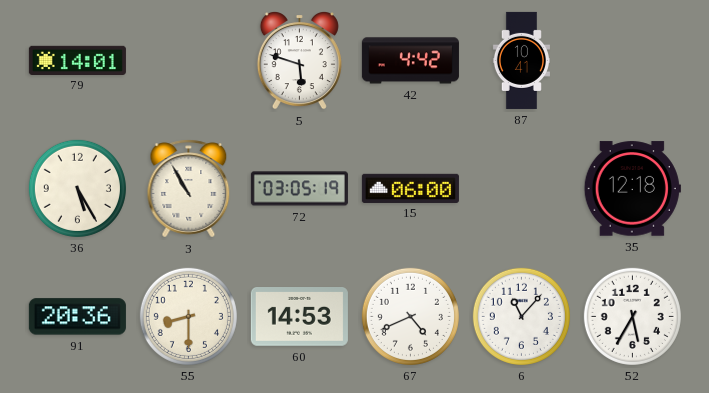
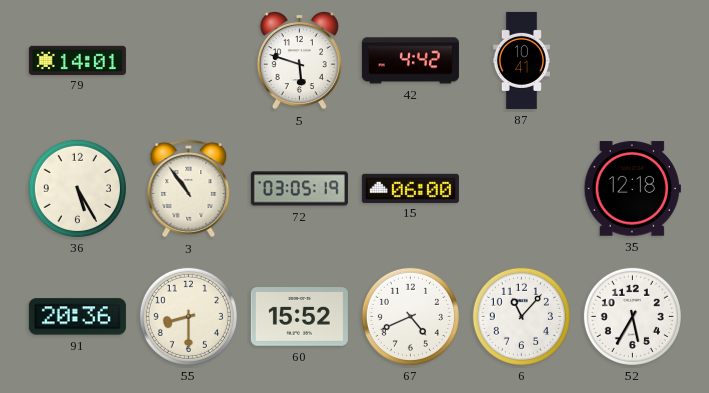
3: 10:55 -> 10:54
60: 14:53 -> 15:52
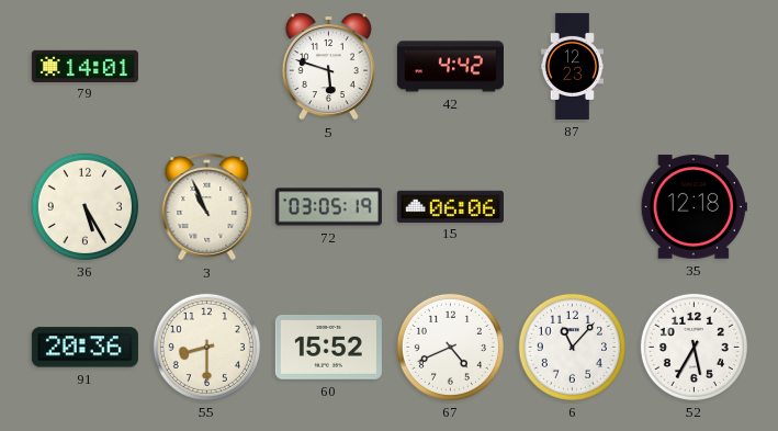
87: 10:41 -> 12:23
3: 10:54 -> 10:56
15: 06:00 -> 06:06
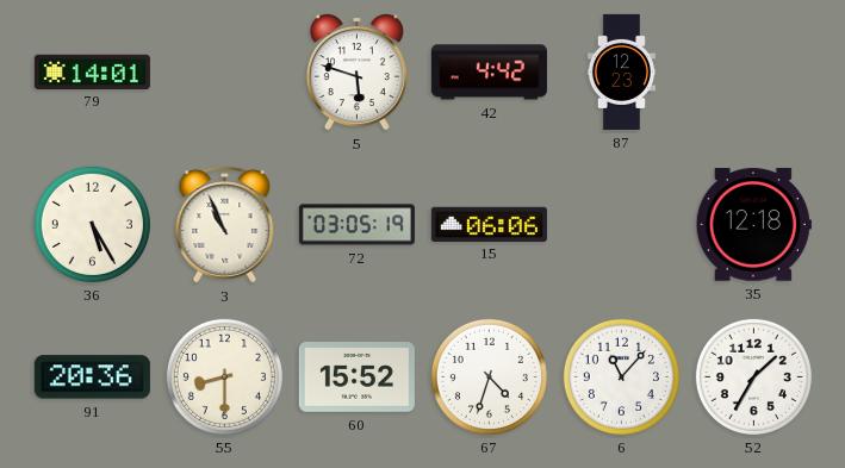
67: 4:41 -> 4:33
52: 5:35 -> 1:35
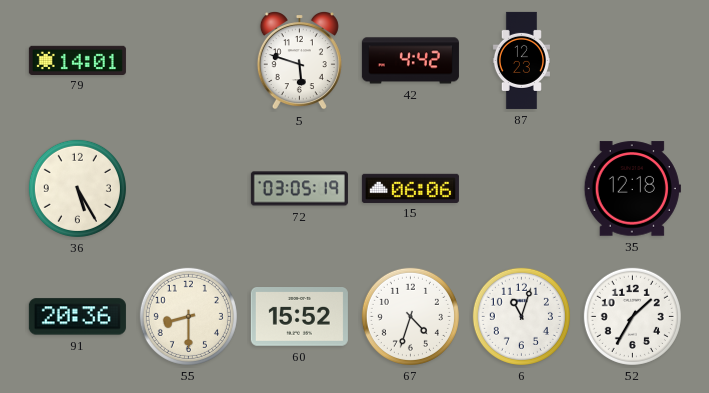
3: 10:56 -> none
6: 11:07 -> 11:03
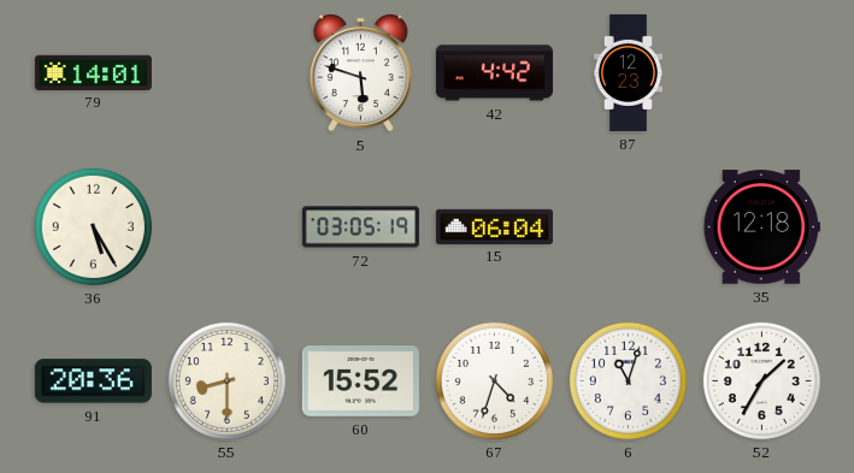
15: 06:06 -> 06:04
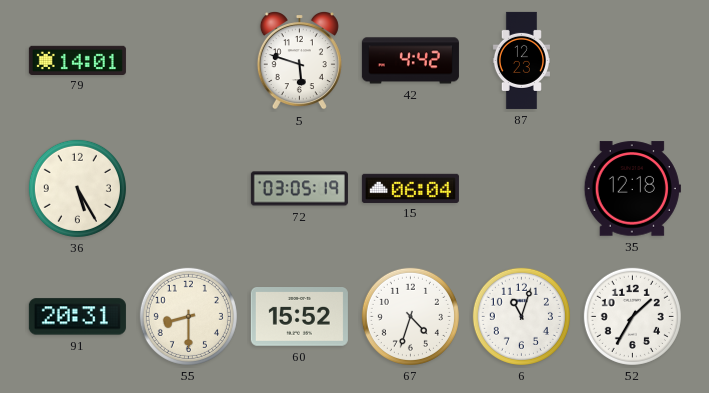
91: 20:36 -> 20:31
